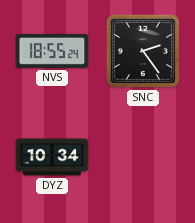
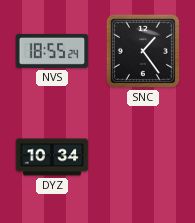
SNC: 2:24 -> 1:24
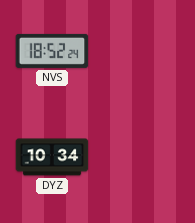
NVS: 18:55 -> 18:52
SNC: 1:24 -> none
